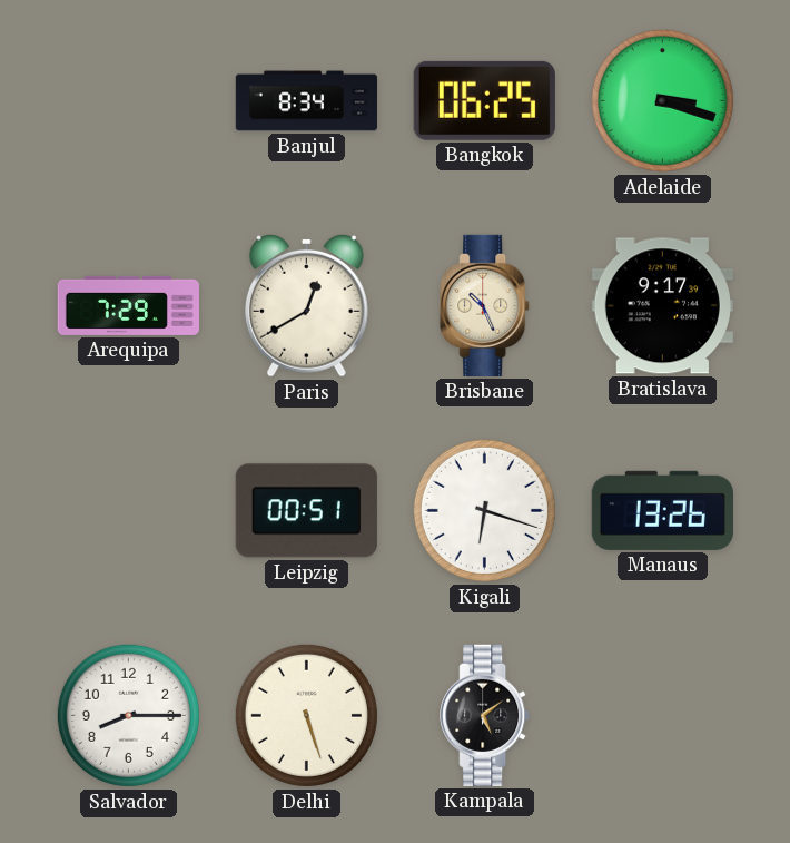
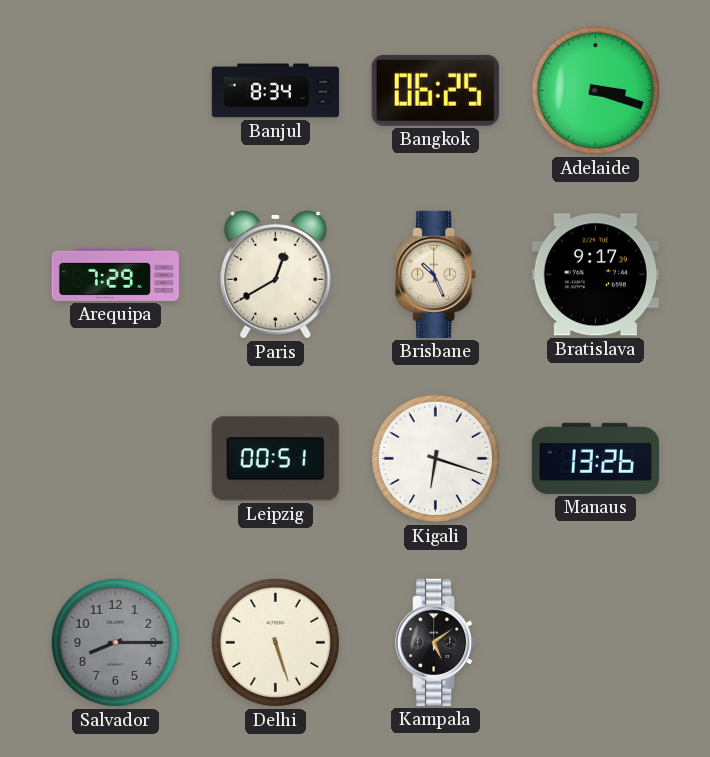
Salvador dial: white -> grey
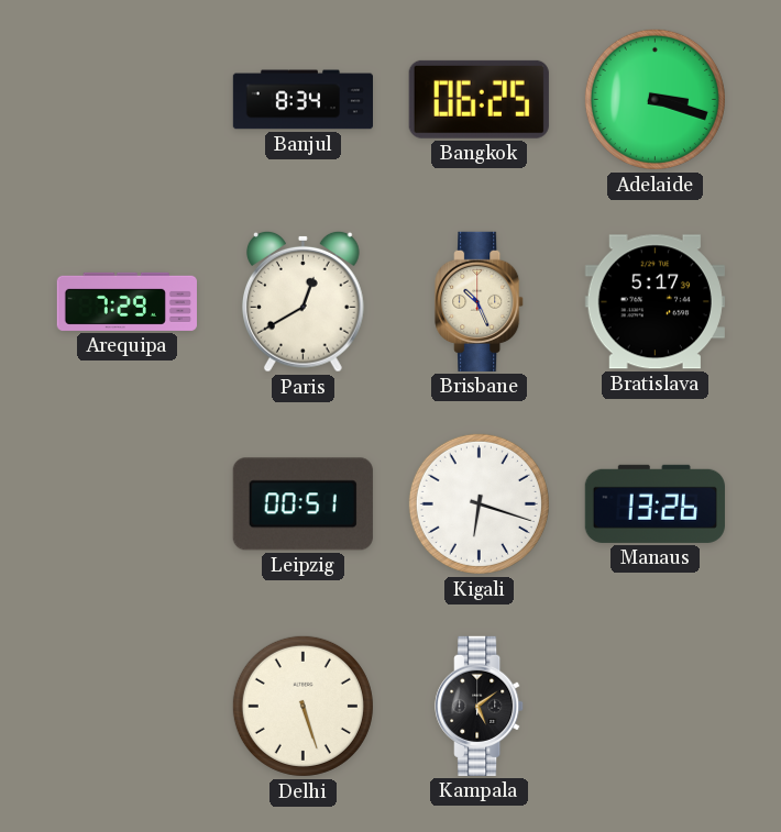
Bratislava: 9:17 -> 5:17
Salvador: 8:15 -> none
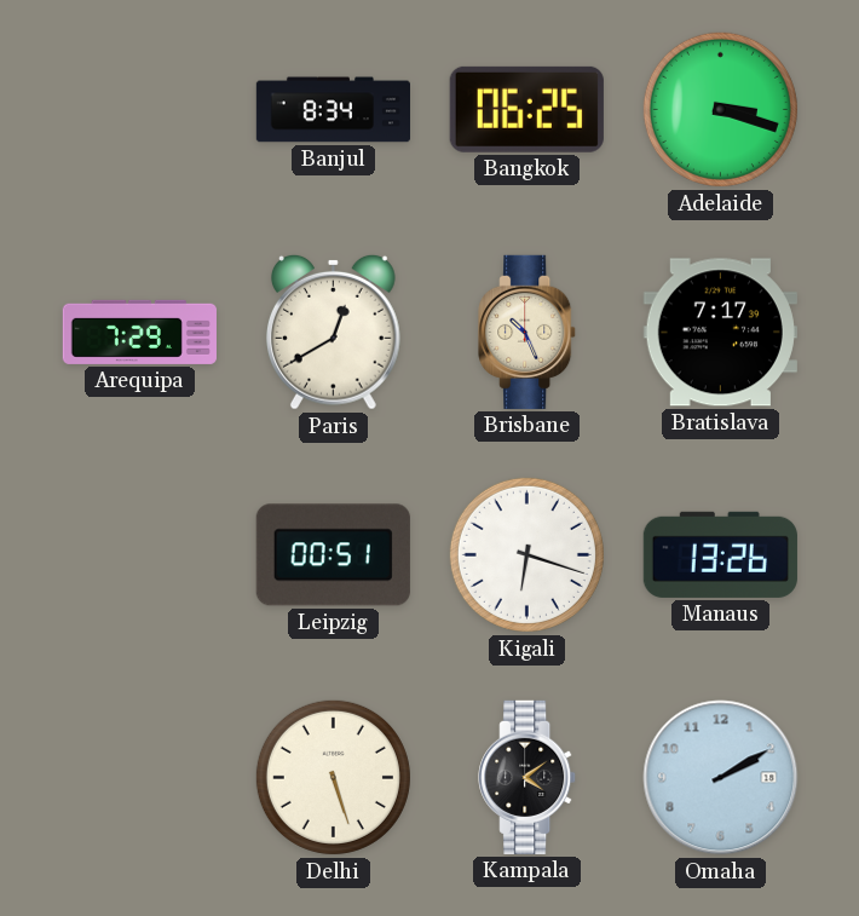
Bratislava: 5:17 -> 7:17
Kampala: 5:09 -> 4:09
Omaha: none -> 2:10
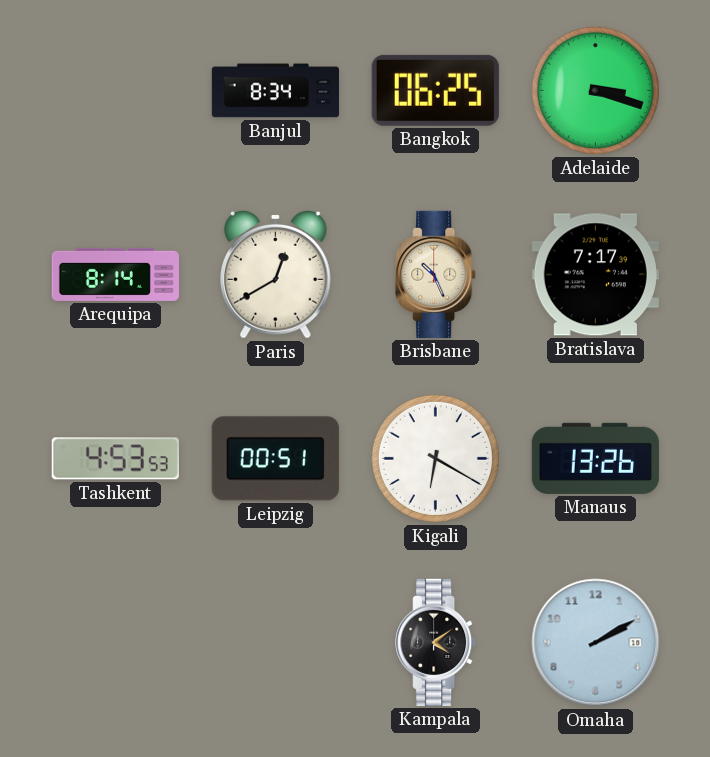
Arequipa: 7:29 -> 8:14
Tashkent: none -> 4:53
Kigali: 6:18 -> 6:20
Delhi: 5:27 -> none
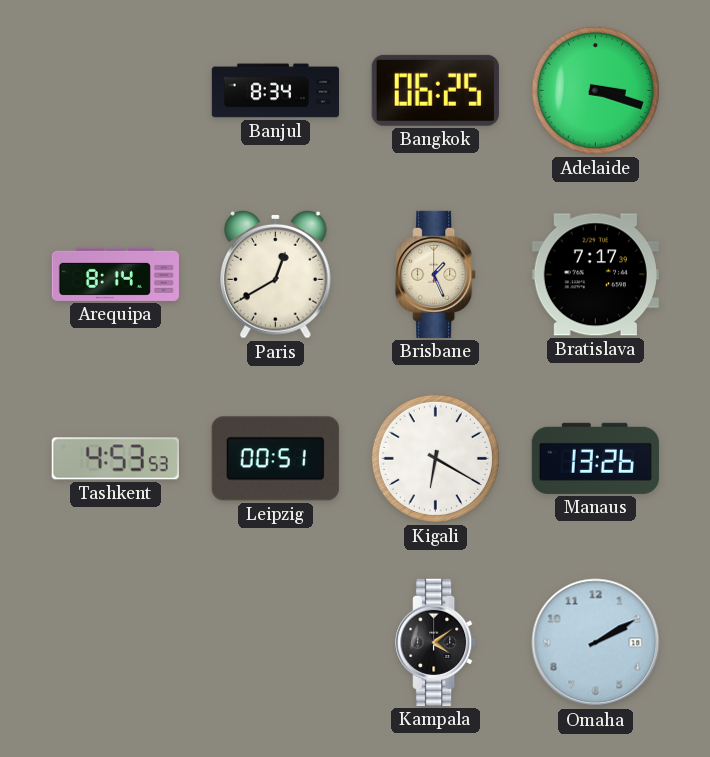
Brisbane: 10:26 -> 1:26
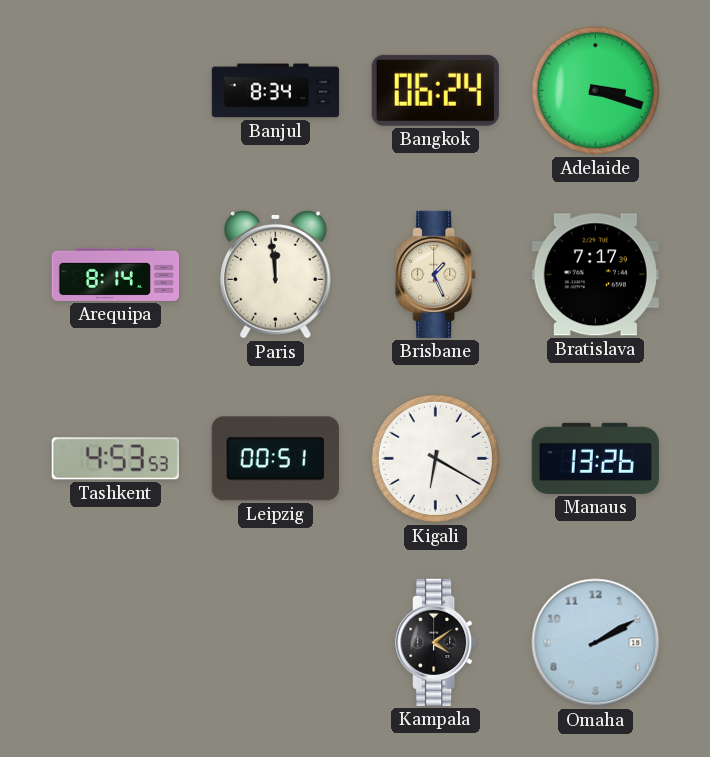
Bangkok: 06:25 -> 06:24
Paris: 12:40 -> 11:59
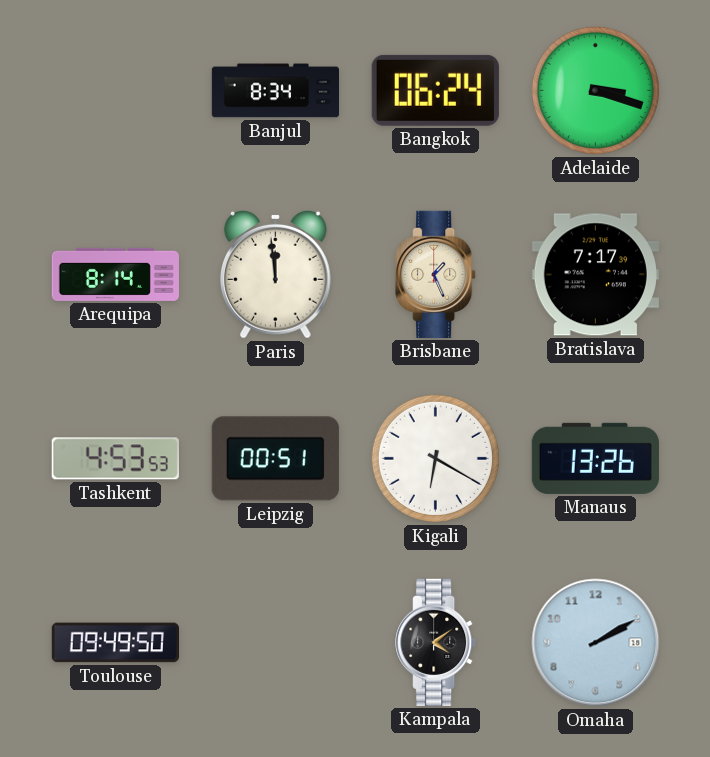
Toulouse: none -> 09:49
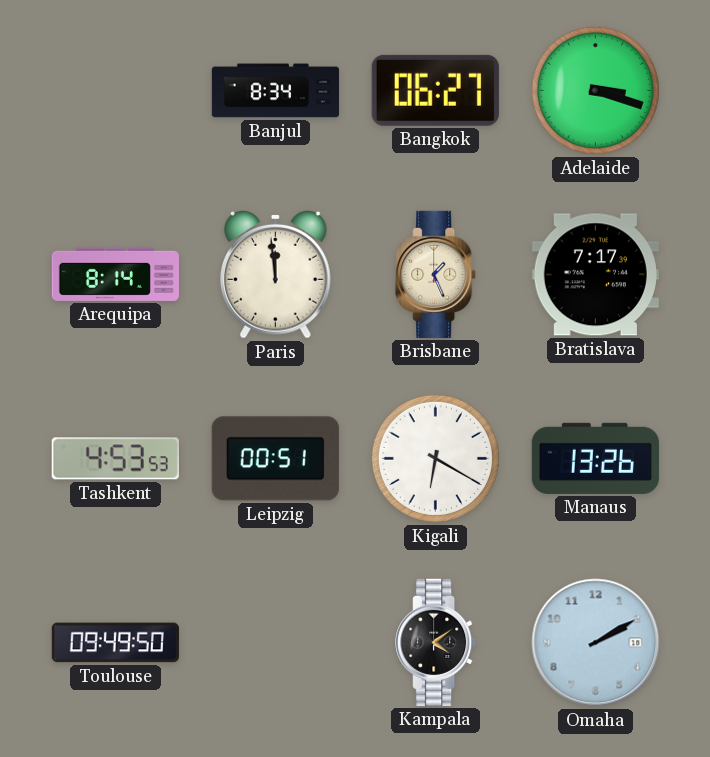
Bangkok: 06:24 -> 06:27
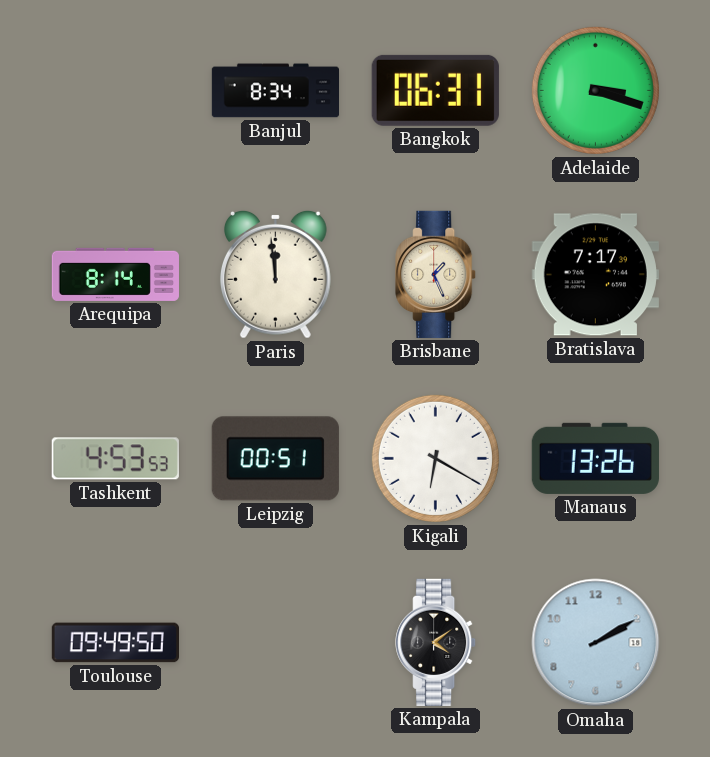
Bangkok: 06:27 -> 06:31
